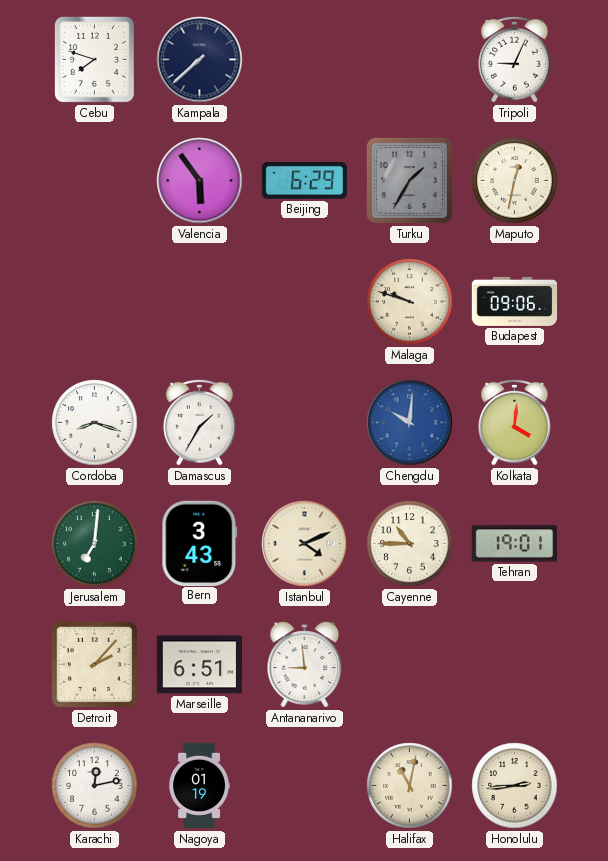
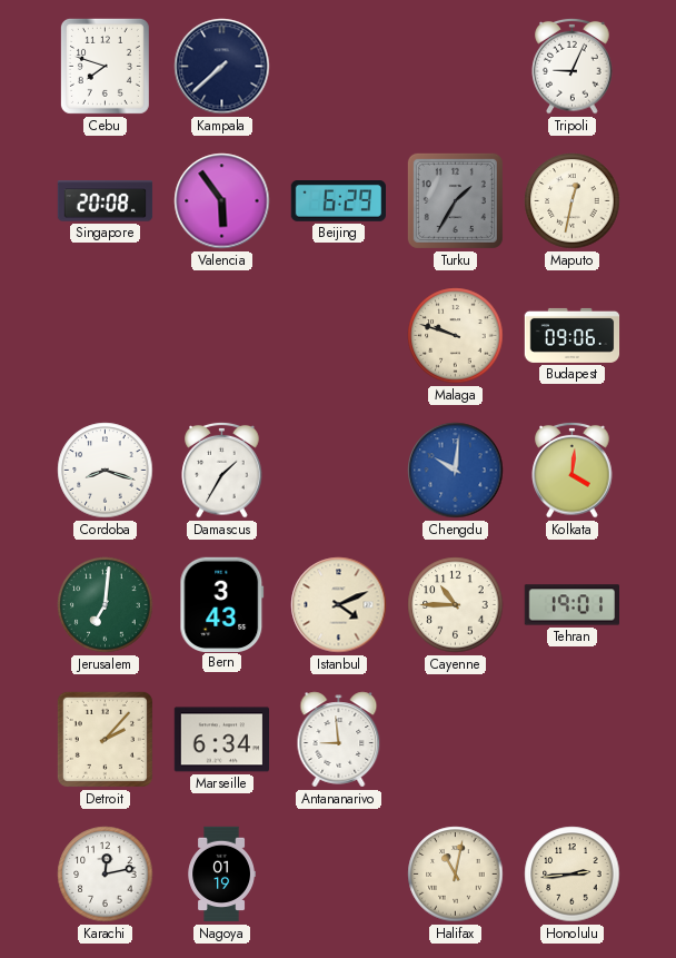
Singapore: none -> 20:08
Marseille: 6:51 -> 6:34
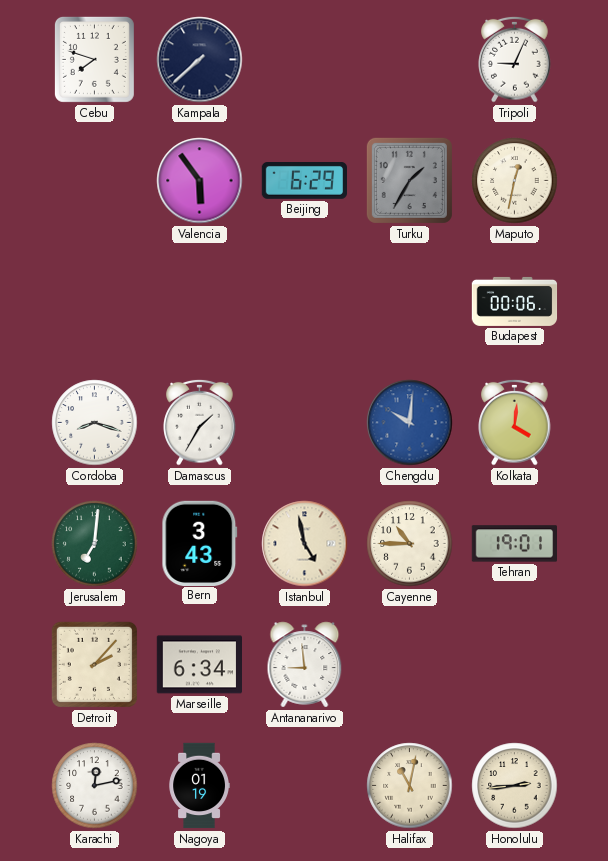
Singapore: 20:08 -> none
Malaga: 9:48 -> none
Budapest: 09:06 -> 00:06
Istanbul: 4:11 -> 4:58
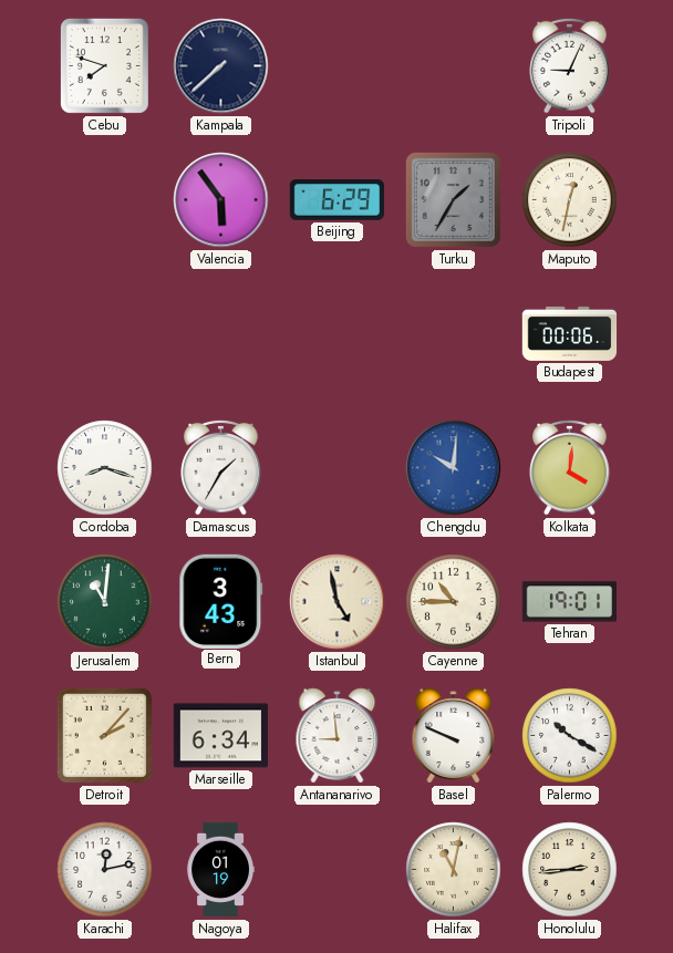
Jerusalem: 7:01 -> 11:01
Basel: none -> 9:49
Palermo: none -> 10:20
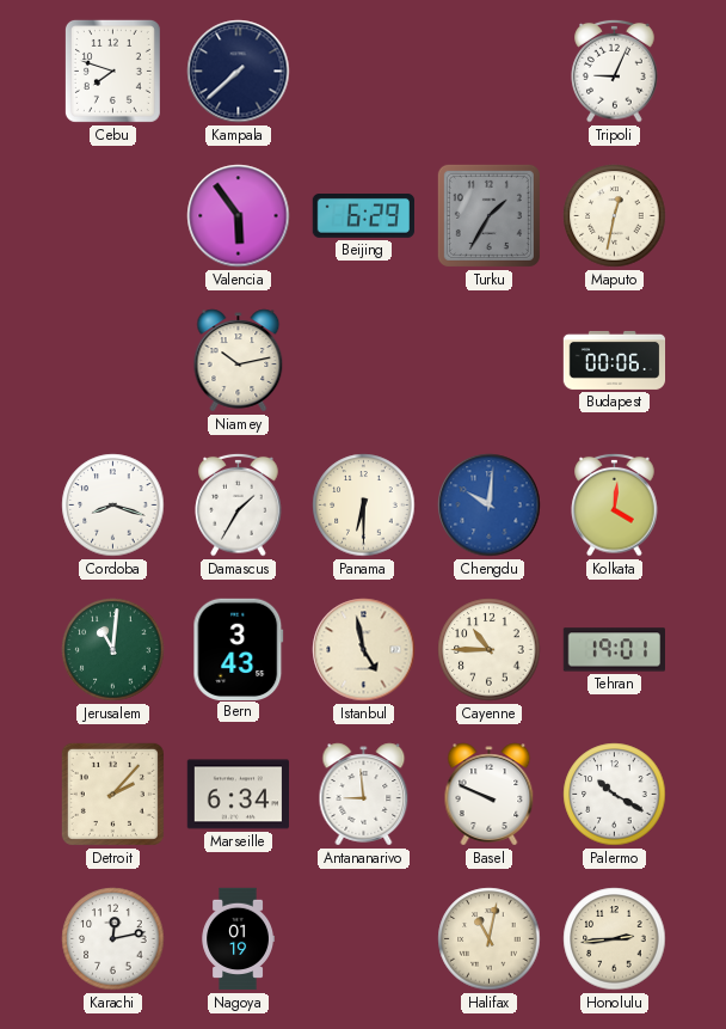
Niamey: none -> 10:13
Panama: none -> 6:30
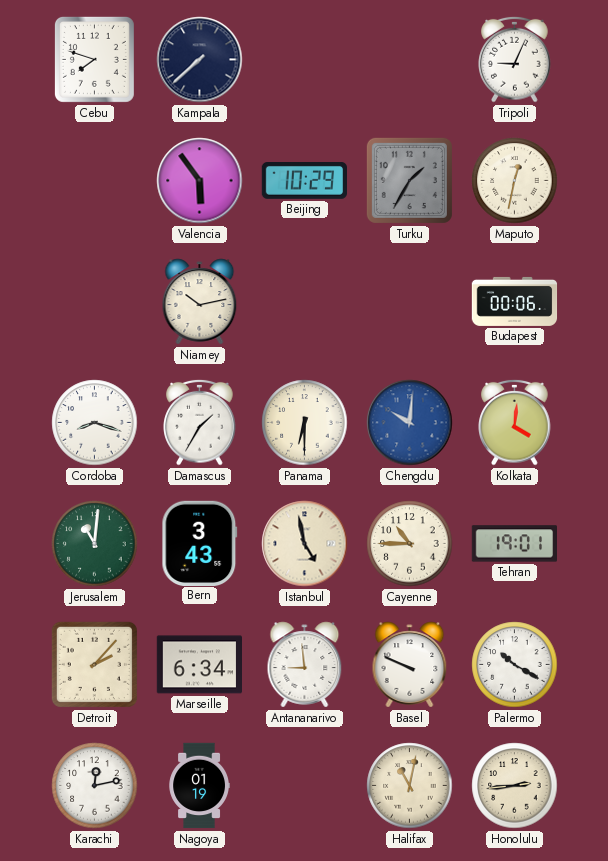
Beijing: 6:29 -> 10:29
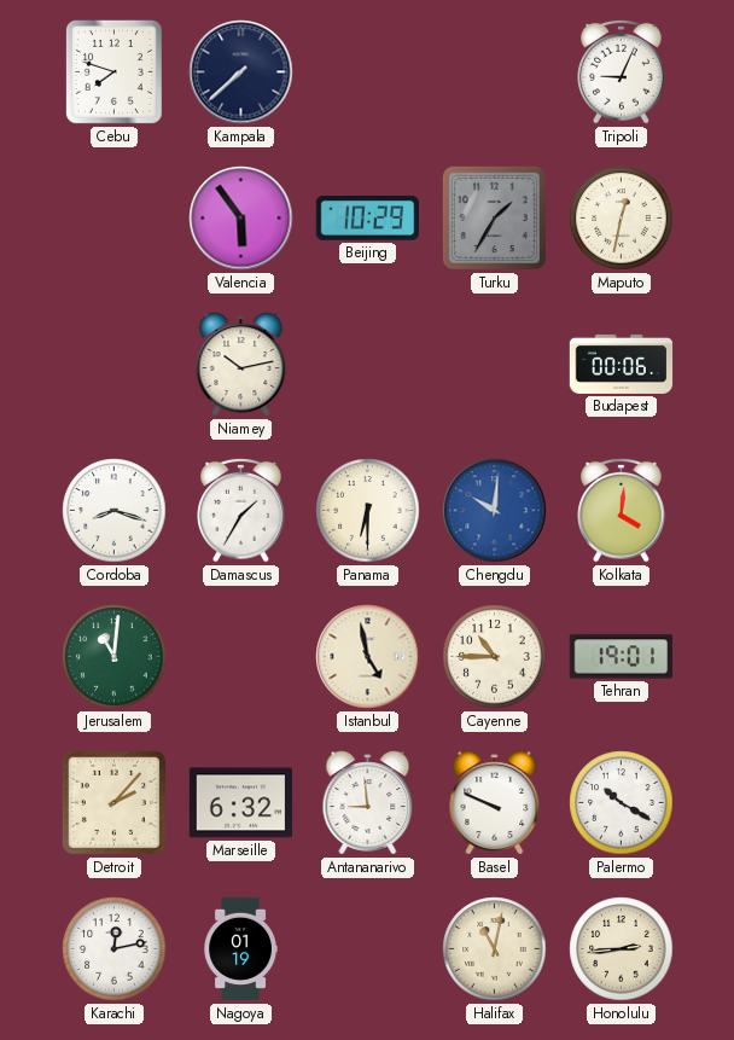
Bern: 3:43 -> none
Marseille: 6:34 -> 6:32
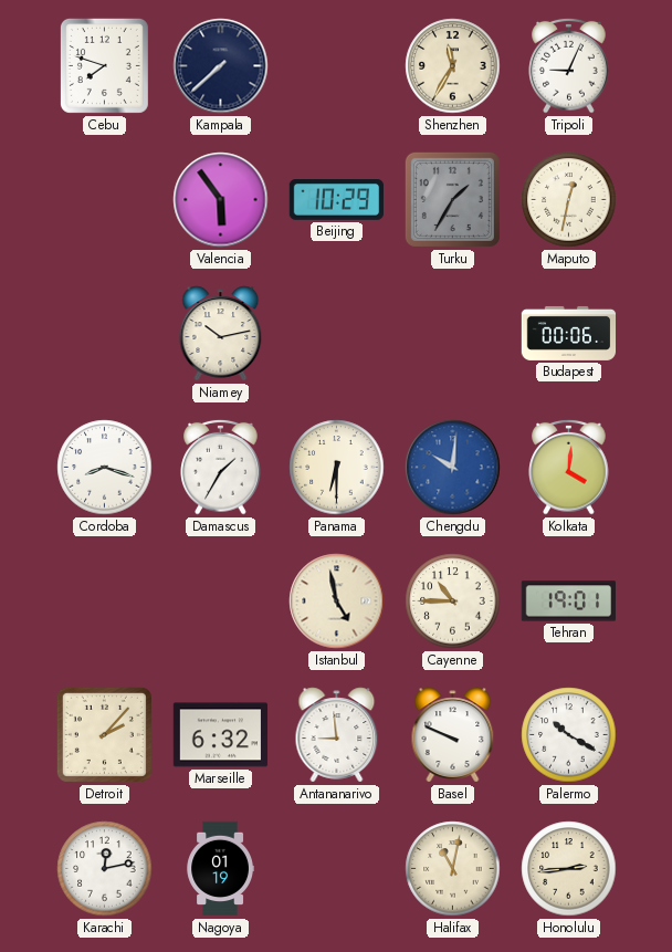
Shenzhen: none -> 11:35
Jerusalem: 11:01 -> none
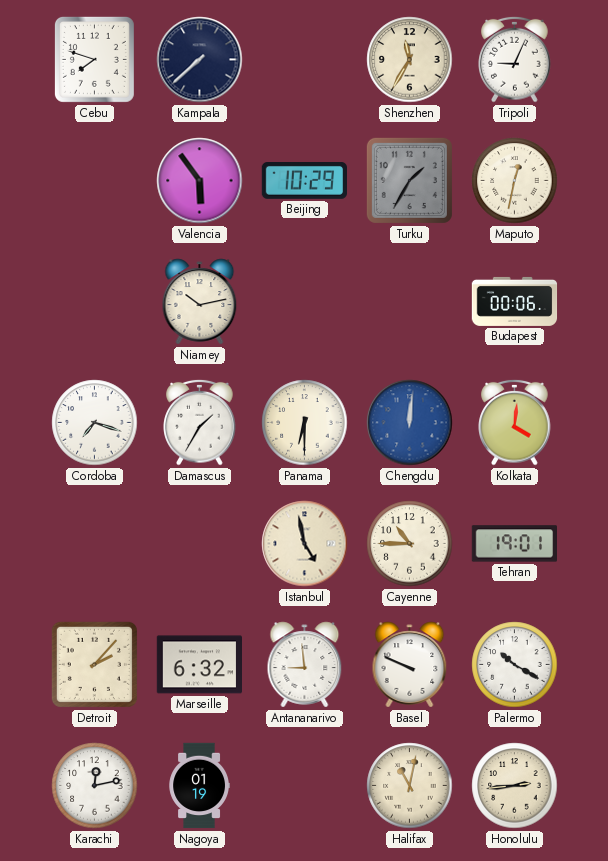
Cordoba: 8:18 -> 7:18
Chengdu: 10:01 -> 12:01
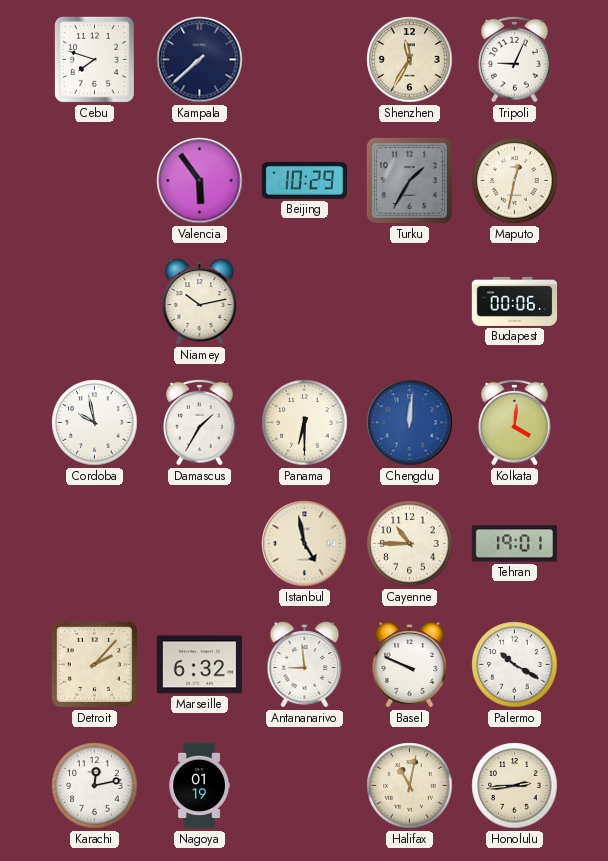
Cordoba: 7:18 -> 9:58
